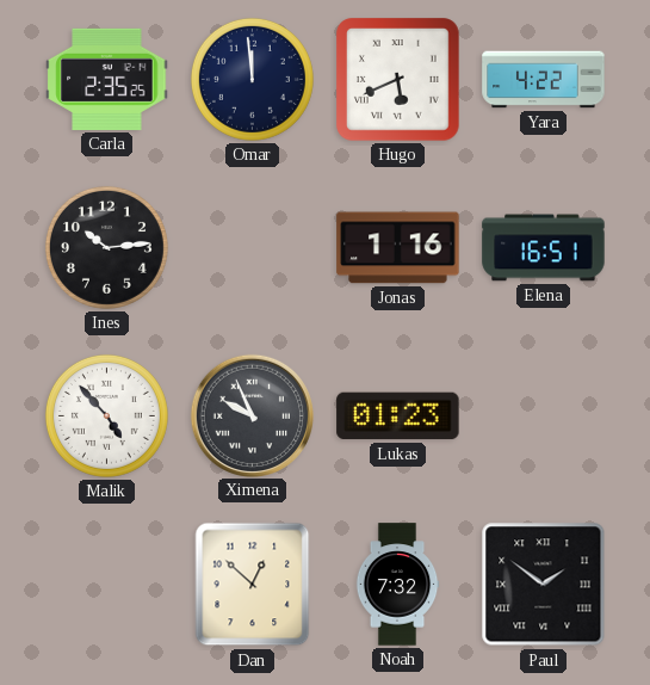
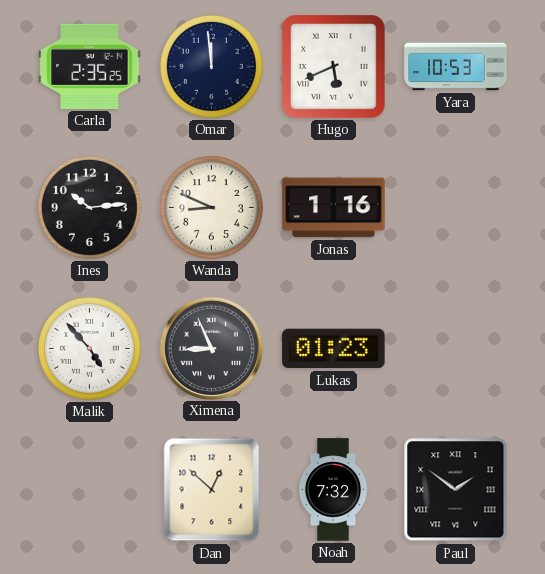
Yara: 4:22 -> 10:53
Wanda: none -> 8:49
Elena: 16:51 -> none
Ximena: 9:56 -> 8:56
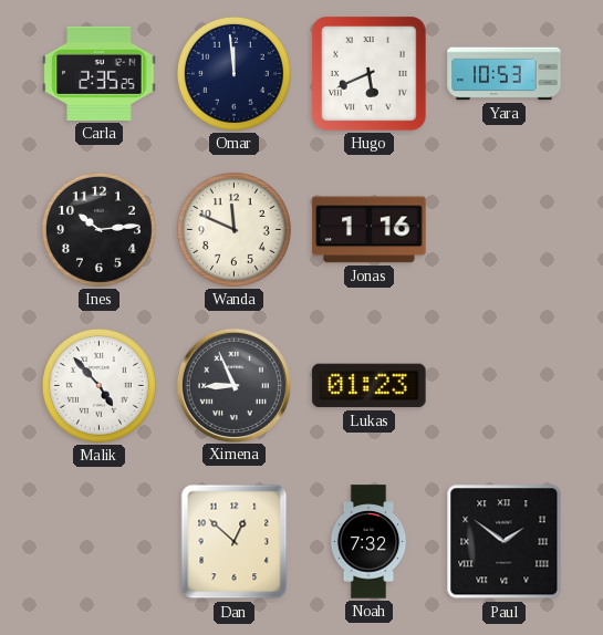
Wanda: 8:49 -> 11:49
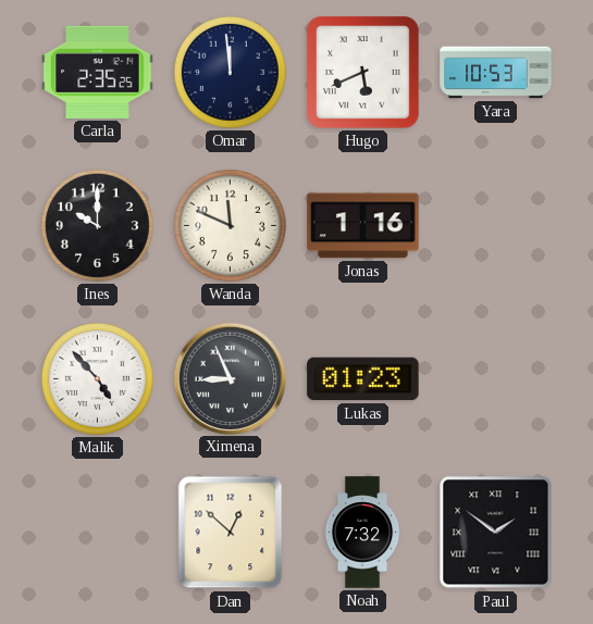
Ines: 10:14 -> 10:00
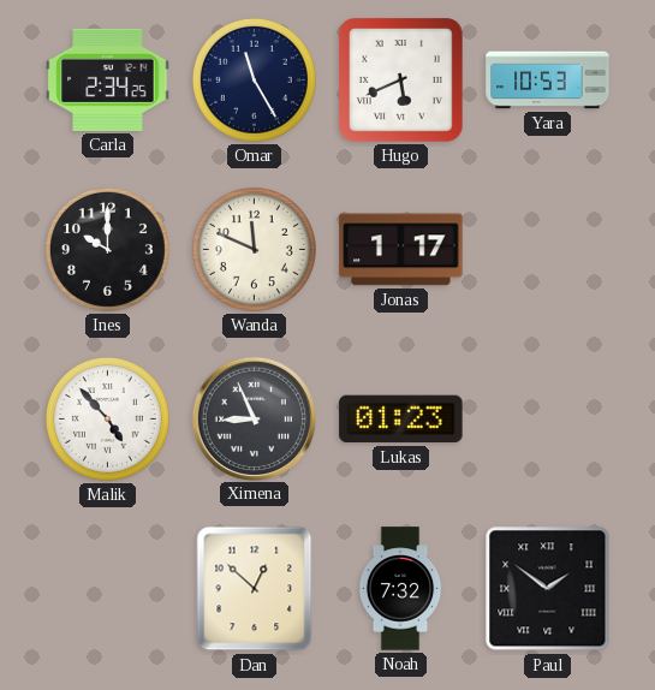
Carla: 2:35 -> 2:34
Omar: 11:59 -> 11:25
Jonas: 1:16 -> 1:17
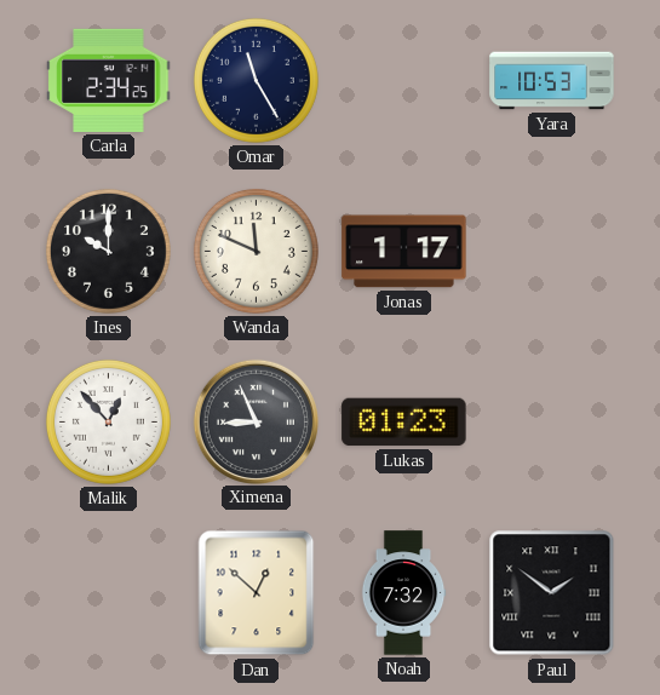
Hugo: 5:41 -> none
Malik: 4:53 -> 12:53
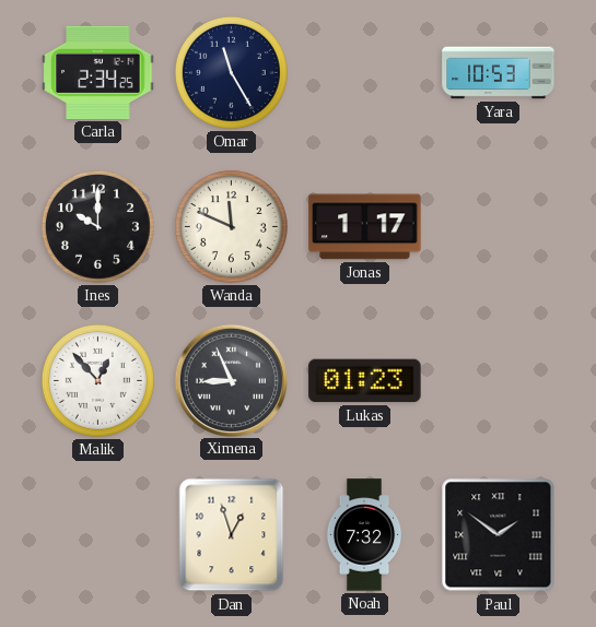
Dan: 12:52 -> 12:57
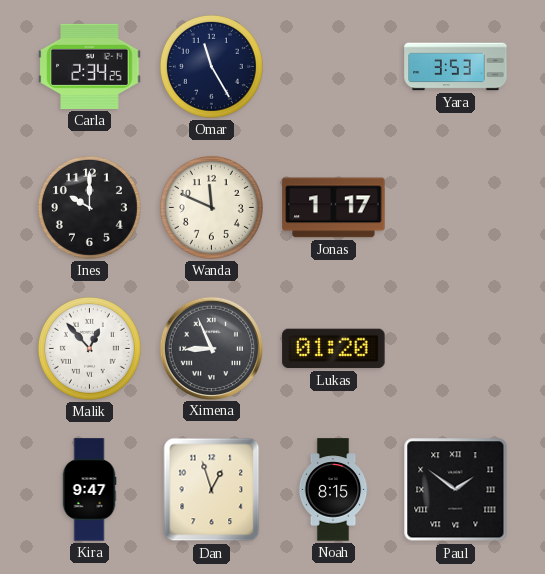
Yara: 10:53 -> 3:53
Lukas: 01:23 -> 01:20
Kira: none -> 9:47
Noah: 7:32 -> 8:15
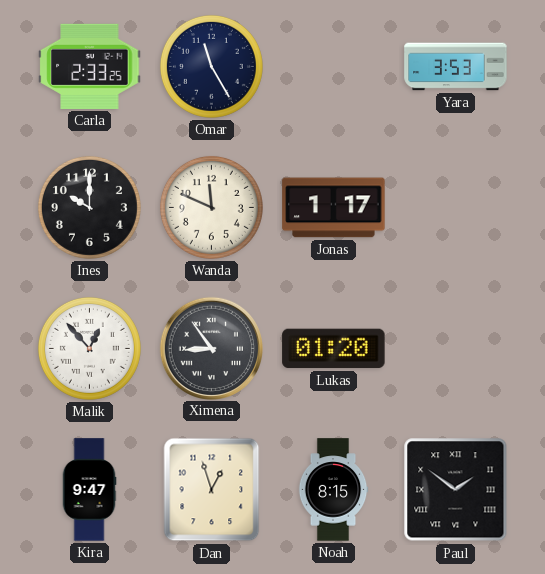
Carla: 2:34 -> 2:33
Ximena: 8:56 -> 8:54
